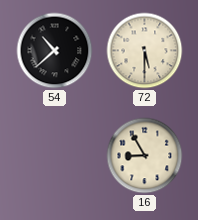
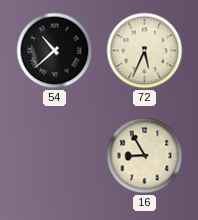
72: 5:30 -> 5:34
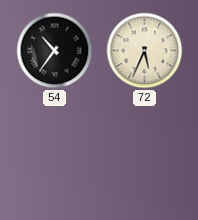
54: 10:38 -> 10:36
16: 8:55 -> none
